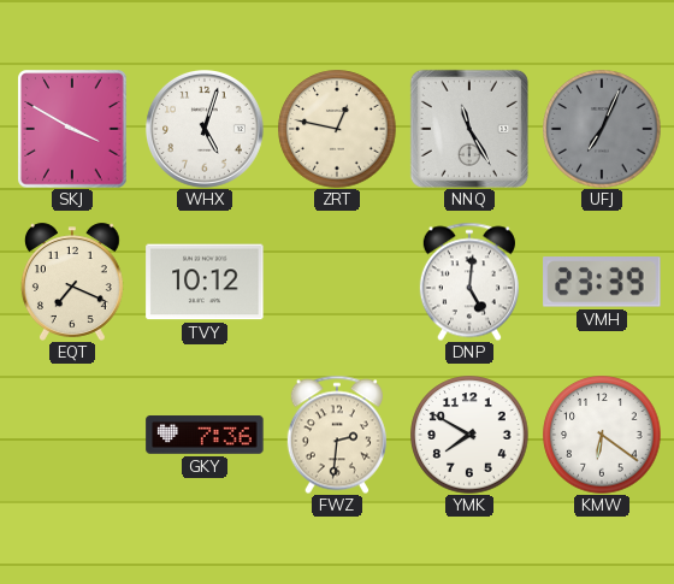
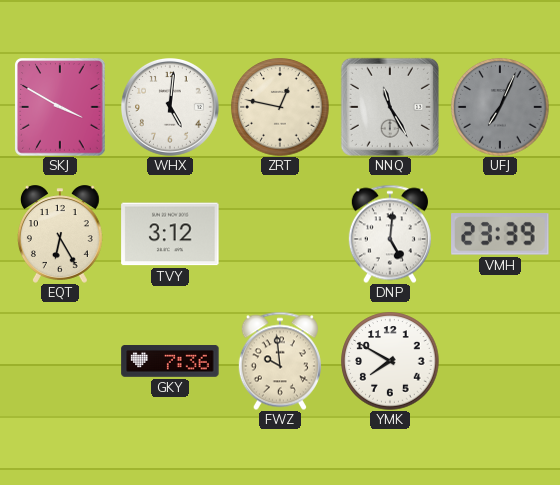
WHX: 5:03 -> 5:01
EQT: 7:19 -> 6:25
TVY: 10:12 -> 3:12
FWZ: 2:31 -> 9:59
KMW: 6:21 -> none
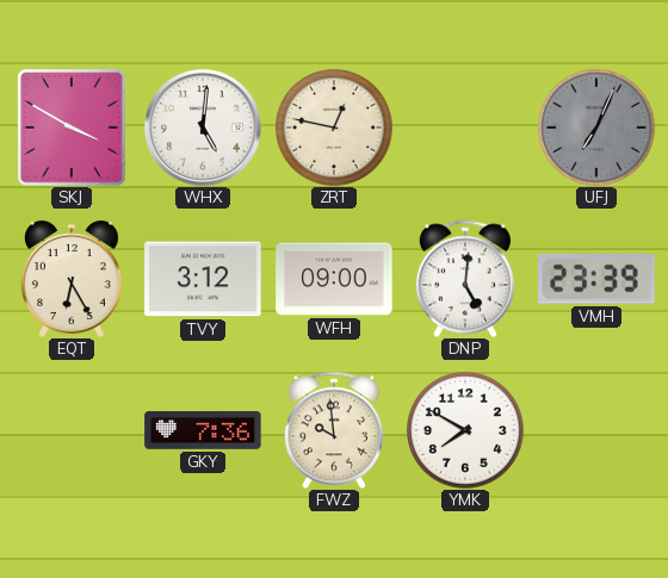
NNQ: 11:25 -> none
WFH: none -> 09:00
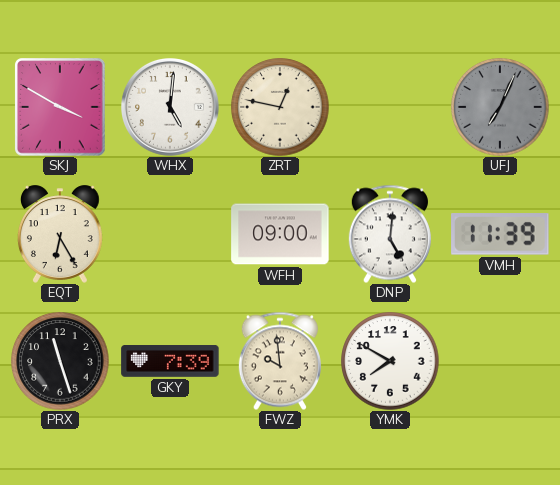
TVY: 3:12 -> none
VMH: 23:39 -> 11:39
PRX: none -> 11:27
GKY: 7:36 -> 7:39
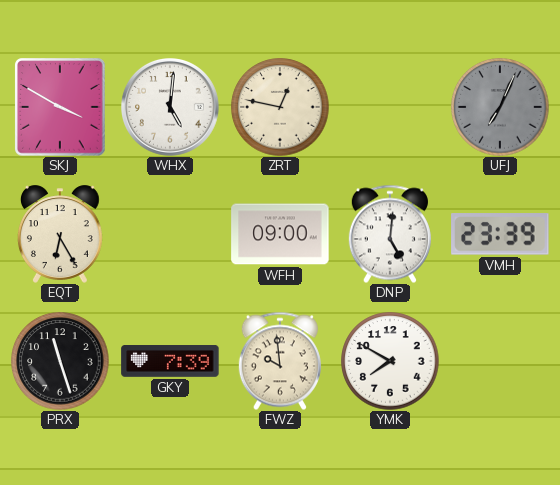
VMH: 11:39 -> 23:39
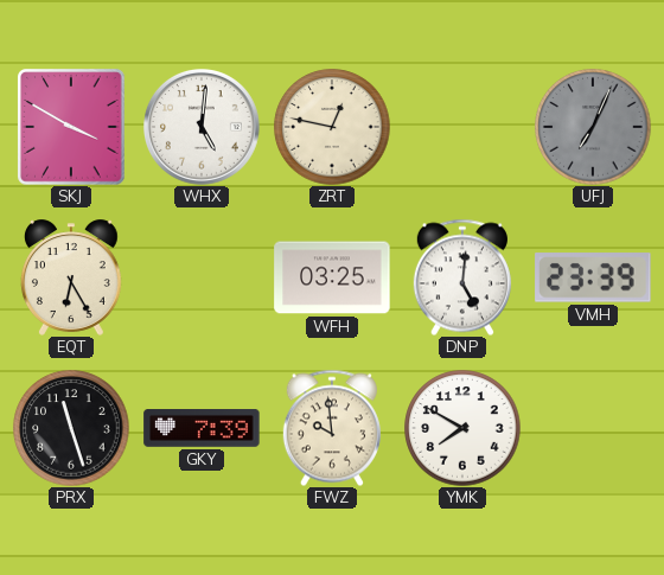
WFH: 09:00 -> 03:25
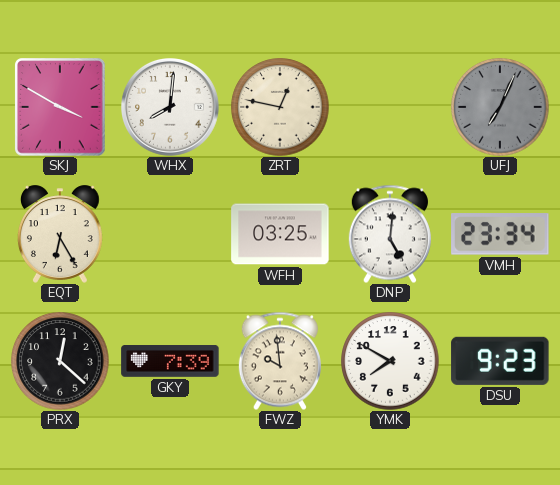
WHX: 5:01 -> 8:01
VMH: 23:39 -> 23:34
PRX: 11:27 -> 12:22
DSU: none -> 9:23
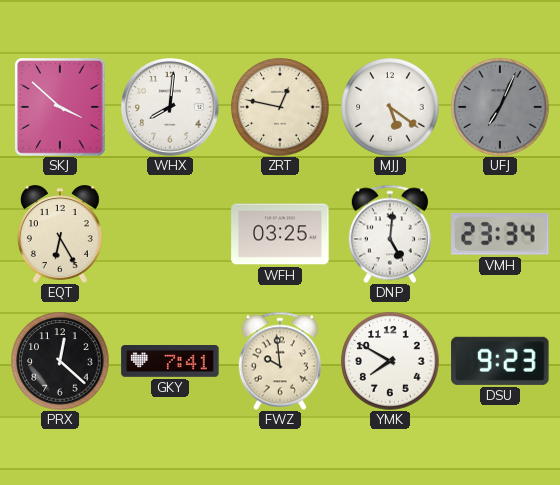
SKJ: 3:50 -> 3:52
MJJ: none -> 5:21
GKY: 7:39 -> 7:41
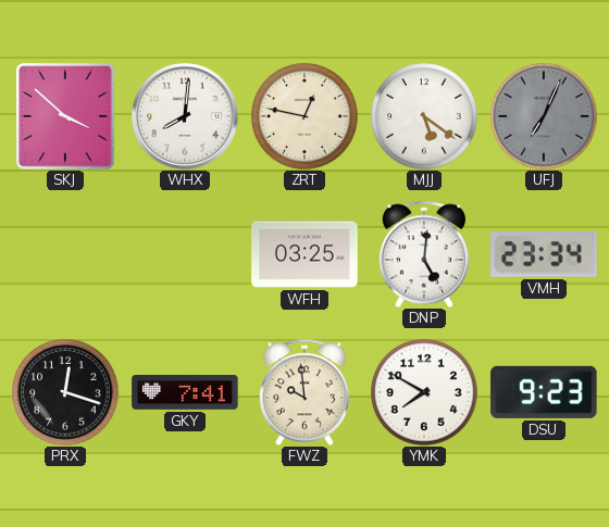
EQT: 6:25 -> none
PRX: 12:22 -> 12:18
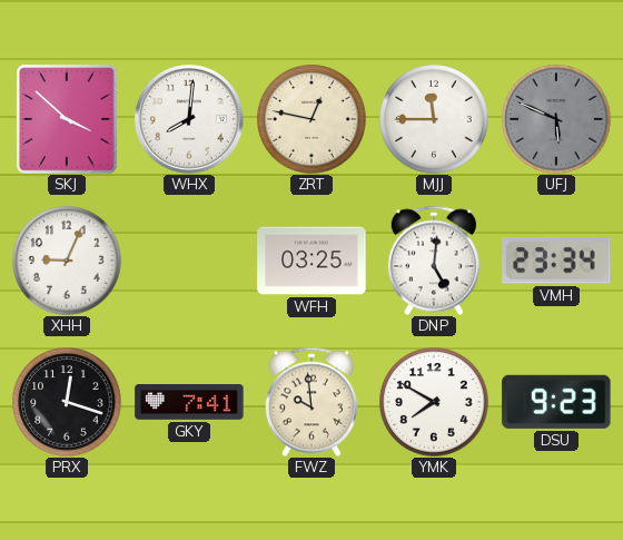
MJJ: 5:21 -> 11:45
UFJ: 7:04 -> 5:49
XHH: none -> 9:04
